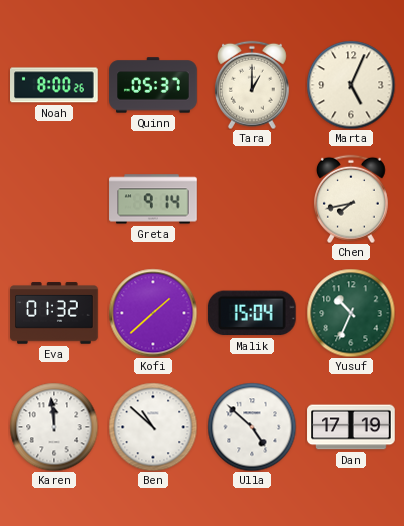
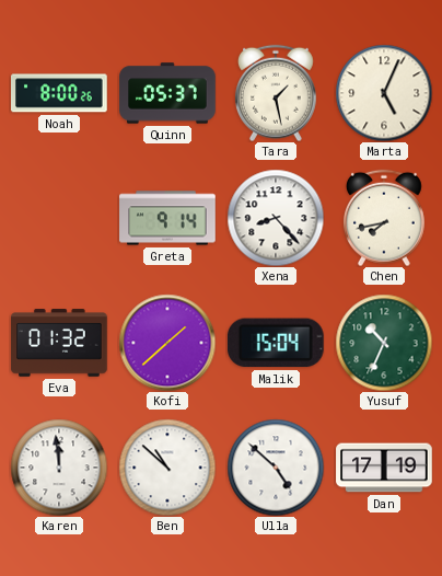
Tara: 1:00 -> 1:28
Xena: none -> 8:23
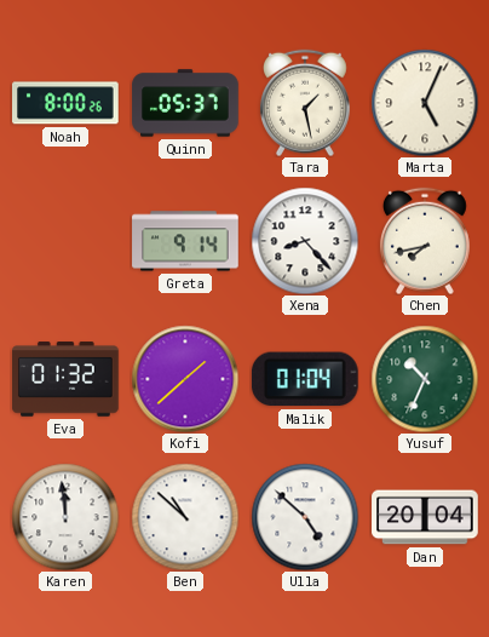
Malik: 15:04 -> 01:04
Dan: 17:19 -> 20:04
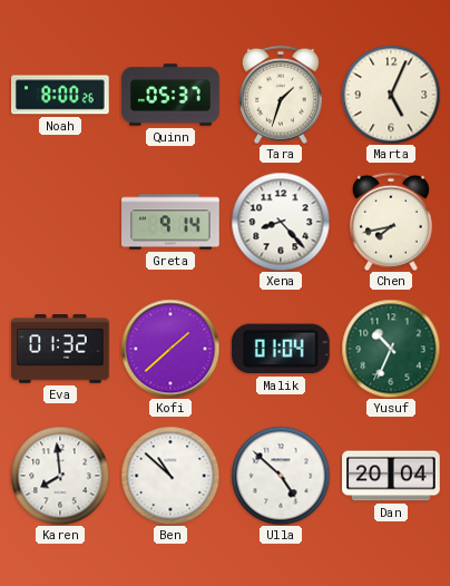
Tara: 1:28 -> 1:33
Karen: 11:59 -> 7:59
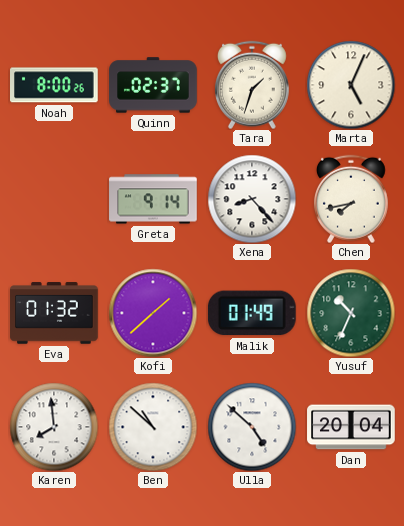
Quinn: 05:37 -> 02:37
Malik: 01:04 -> 01:49
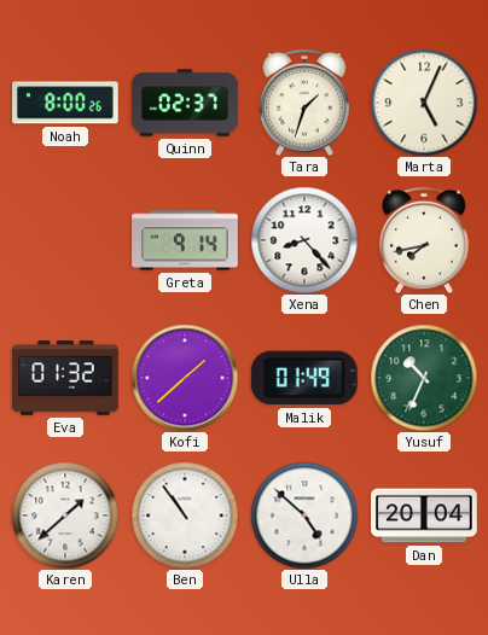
Karen: 7:59 -> 1:38
Ben: 10:52 -> 10:54
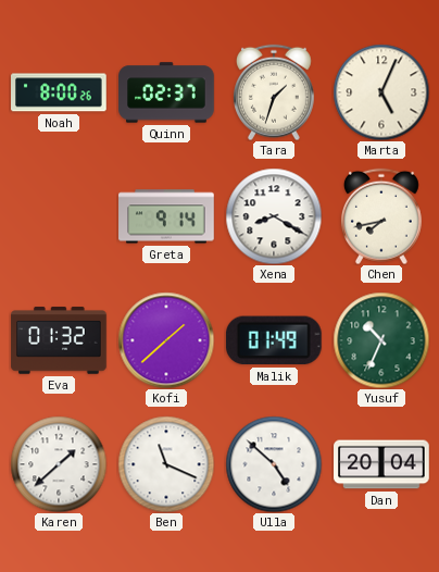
Xena: 8:23 -> 8:20
Ben: 10:54 -> 11:19
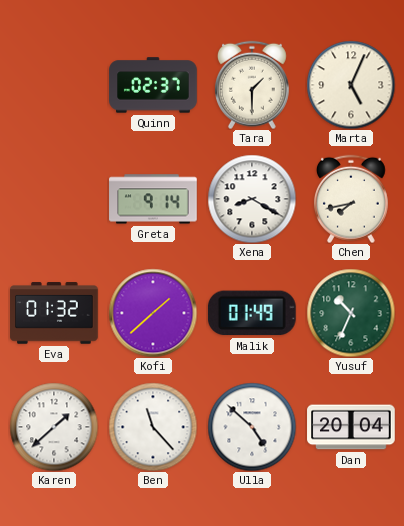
Noah: 8:00 -> none
Tara: 1:33 -> 1:30
Ben: 11:19 -> 11:23
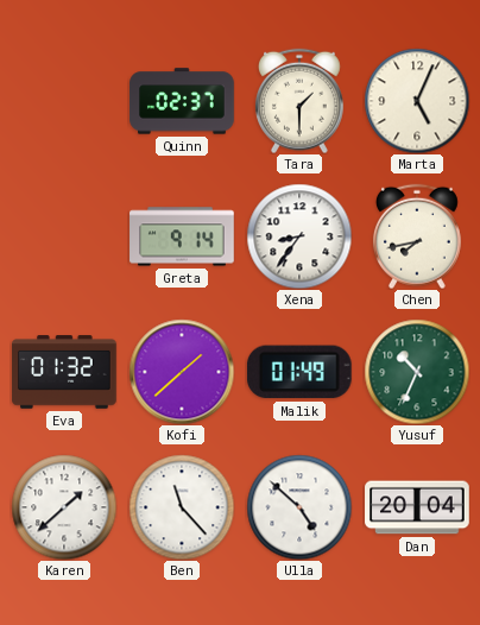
Xena: 8:20 -> 8:36
